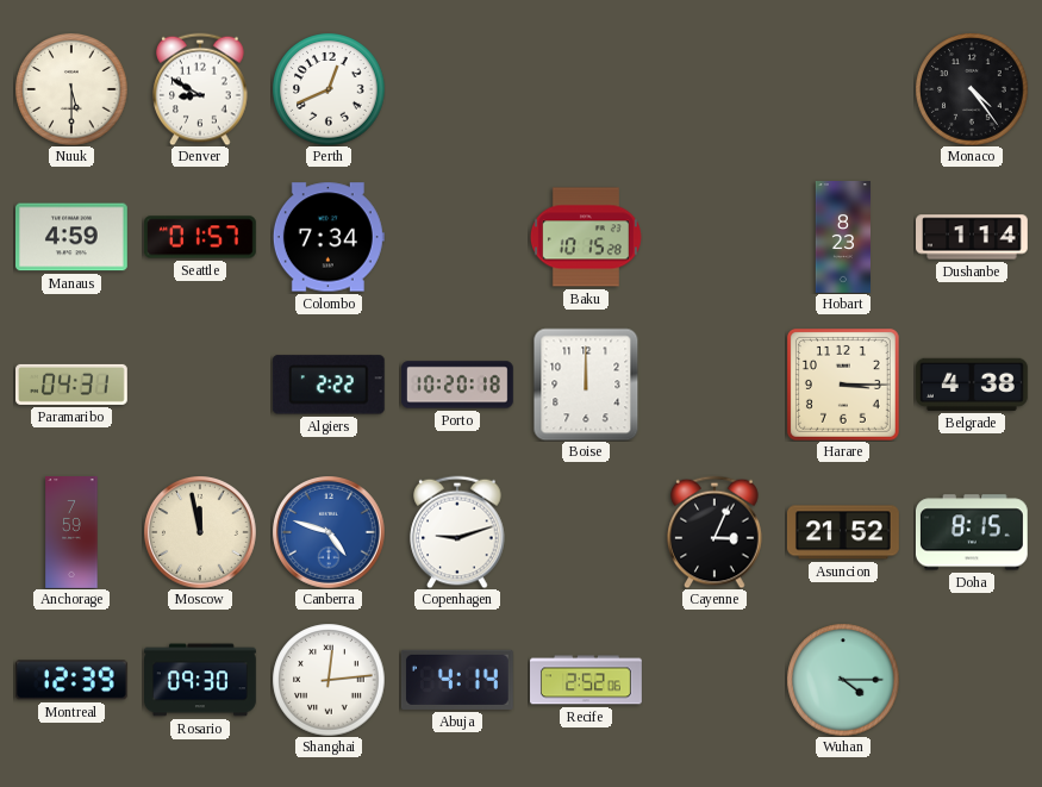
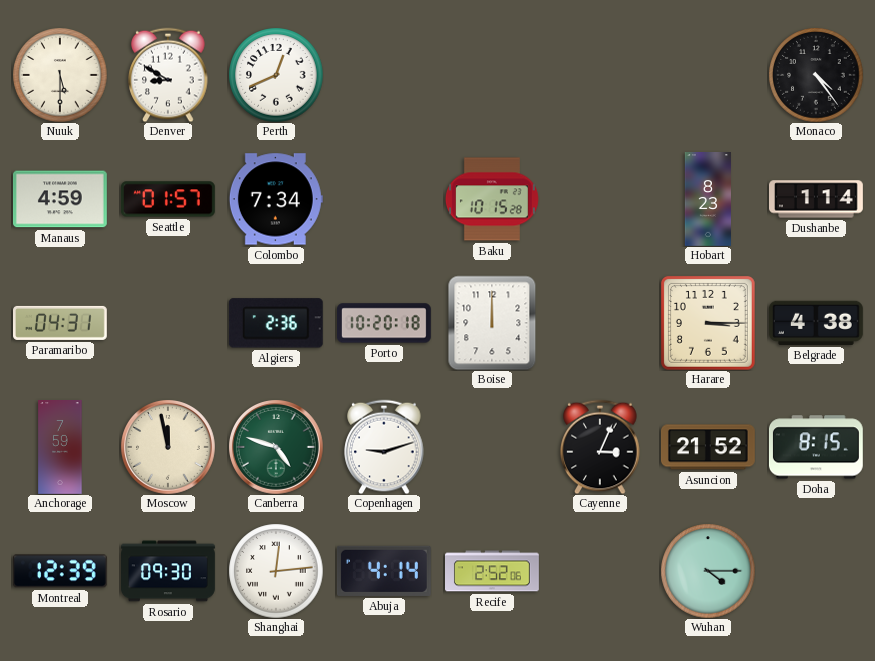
Algiers: 2:22 -> 2:36
Canberra dial: blue -> green
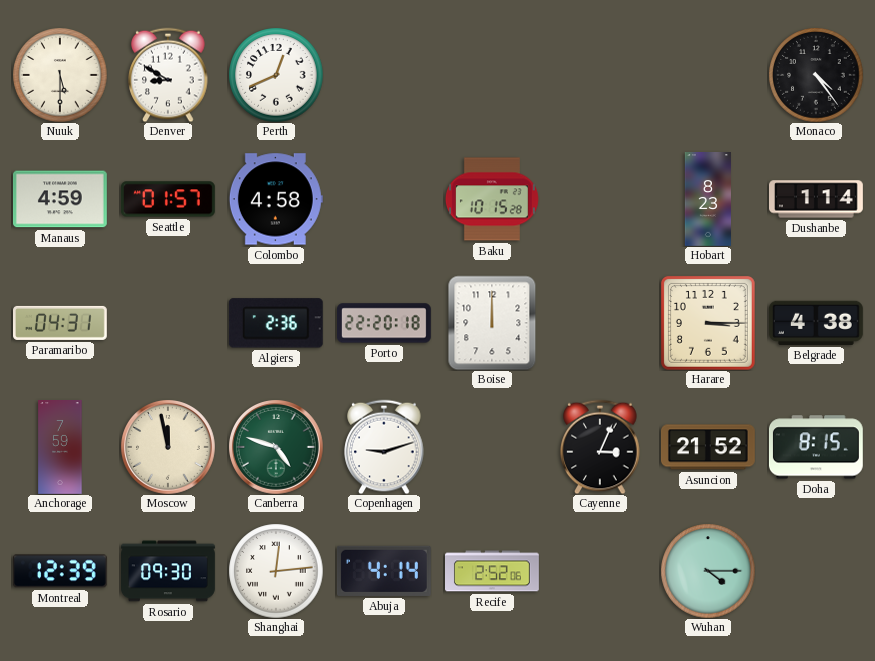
Colombo: 7:34 -> 4:58
Porto: 10:20 -> 22:20
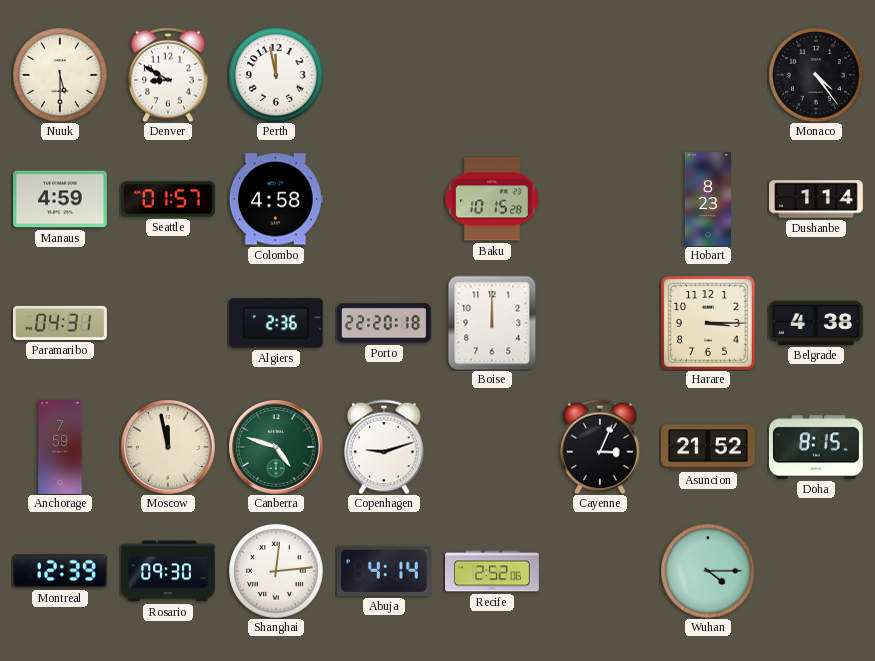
Perth: 12:41 -> 11:58
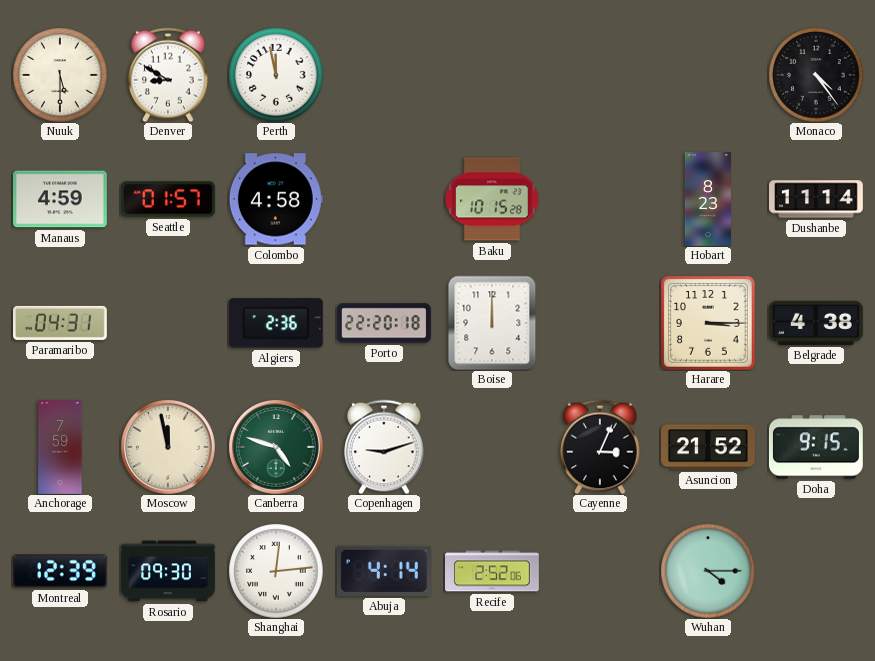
Dushanbe: 1:14 -> 11:14
Doha: 8:15 -> 9:15
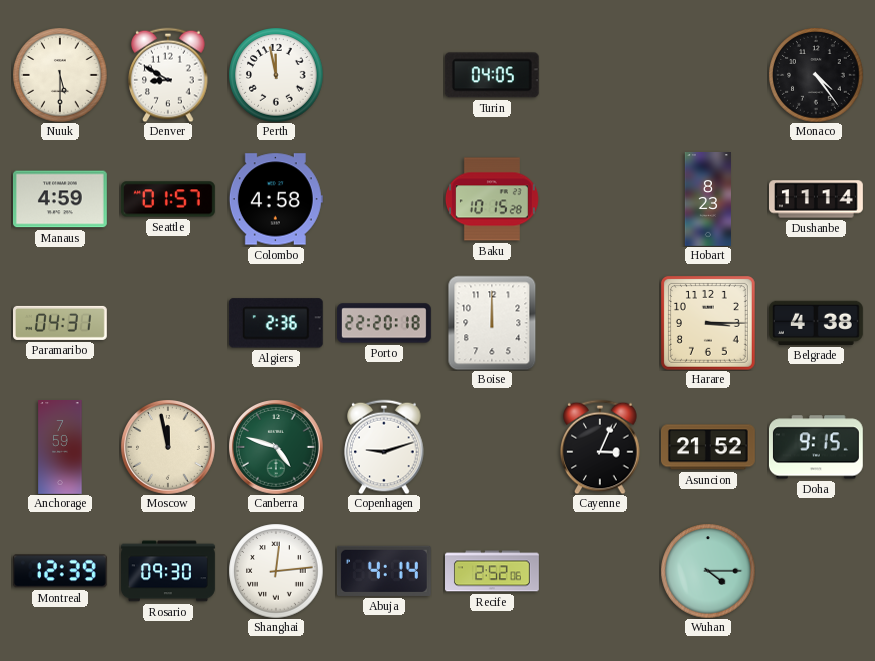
Turin: none -> 04:05
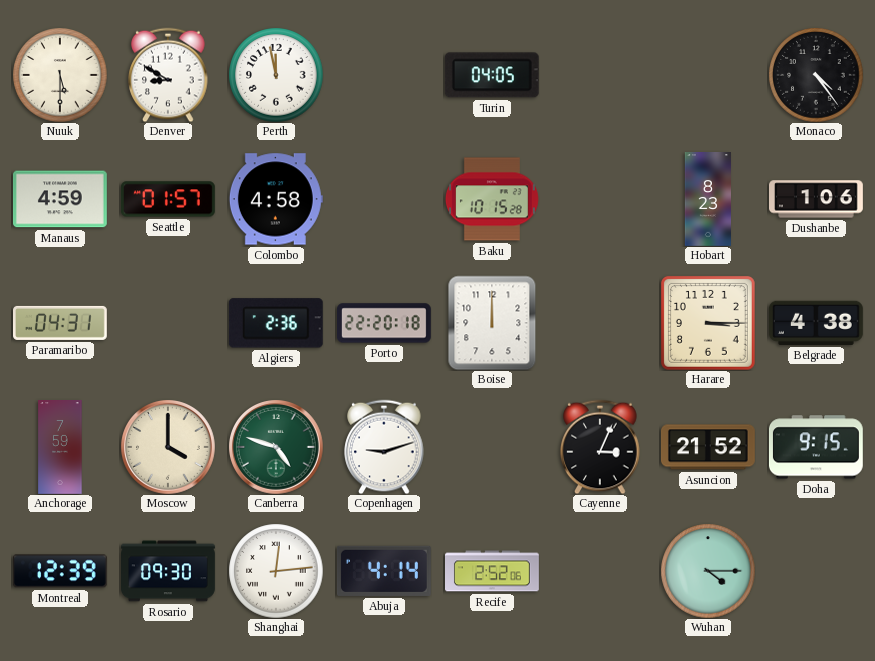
Dushanbe: 11:14 -> 1:06
Moscow: 11:58 -> 4:00
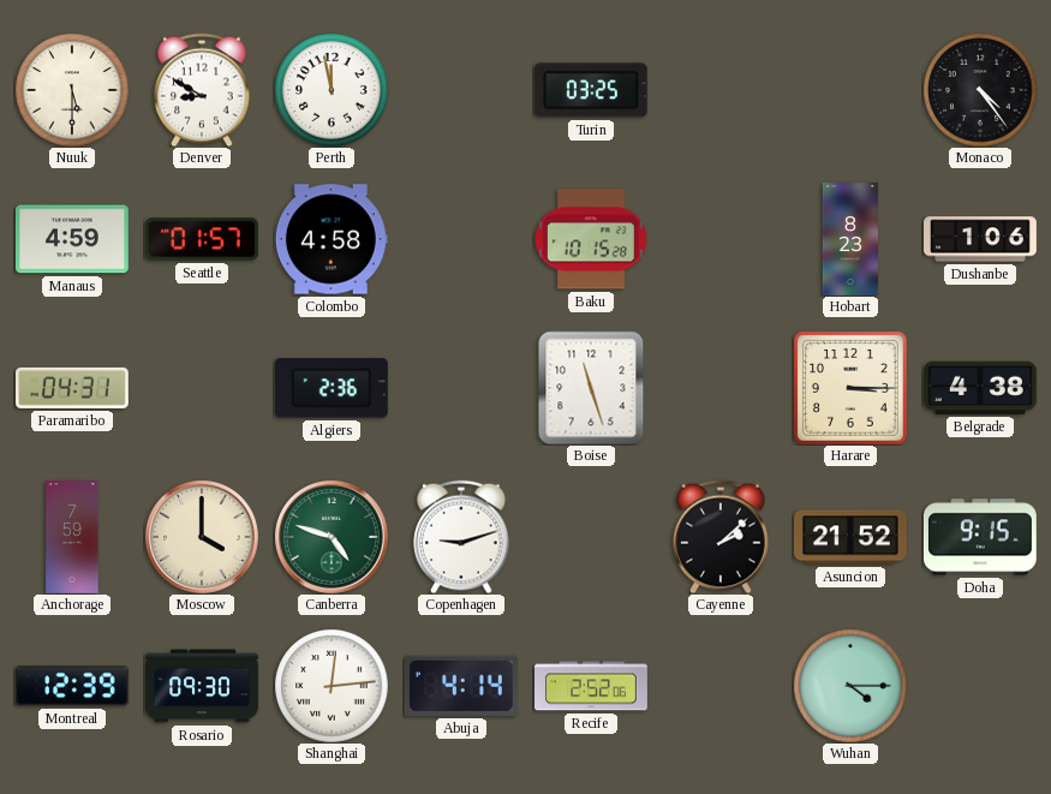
Turin: 04:05 -> 03:25
Porto: 22:20 -> none
Boise: 12:00 -> 11:27
Cayenne: 3:04 -> 2:08
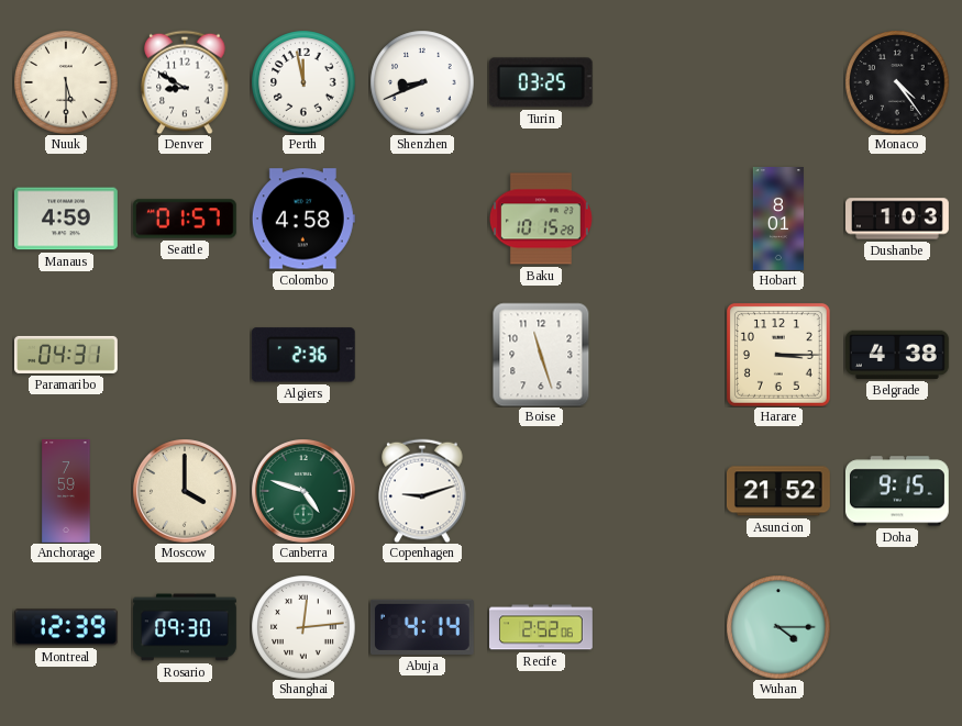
Shenzhen: none -> 8:41
Hobart: 8:23 -> 8:01
Dushanbe: 1:06 -> 1:03
Cayenne: 2:08 -> none
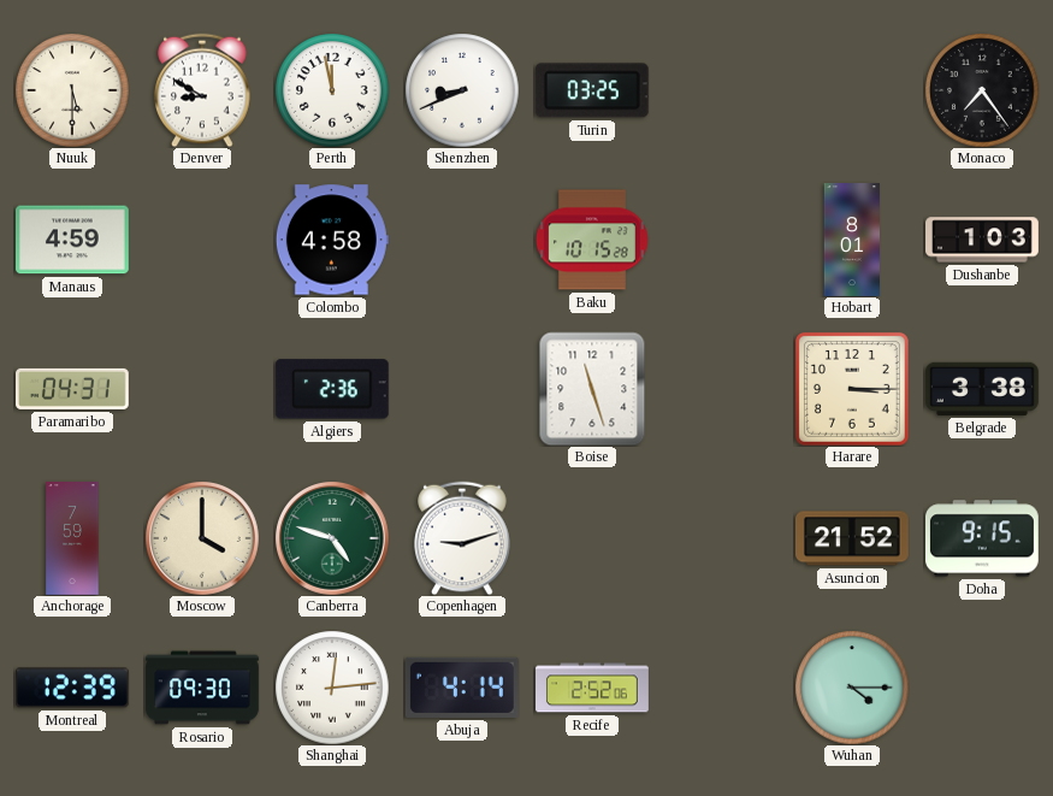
Monaco: 4:24 -> 7:24
Seattle: 01:57 -> none
Belgrade: 4:38 -> 3:38
